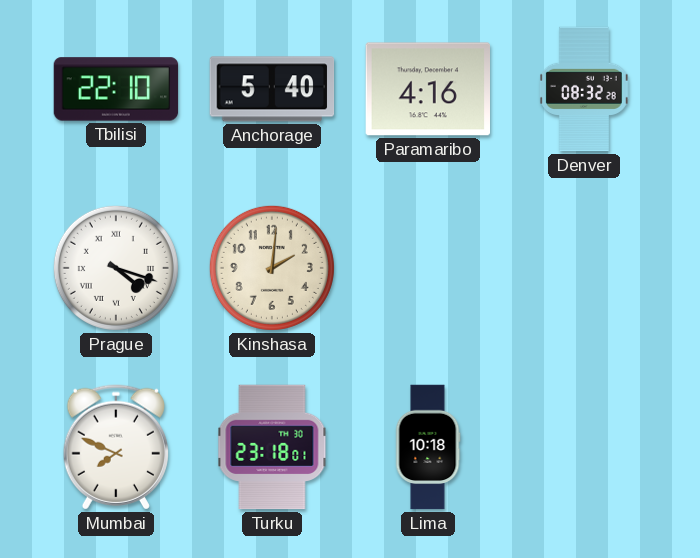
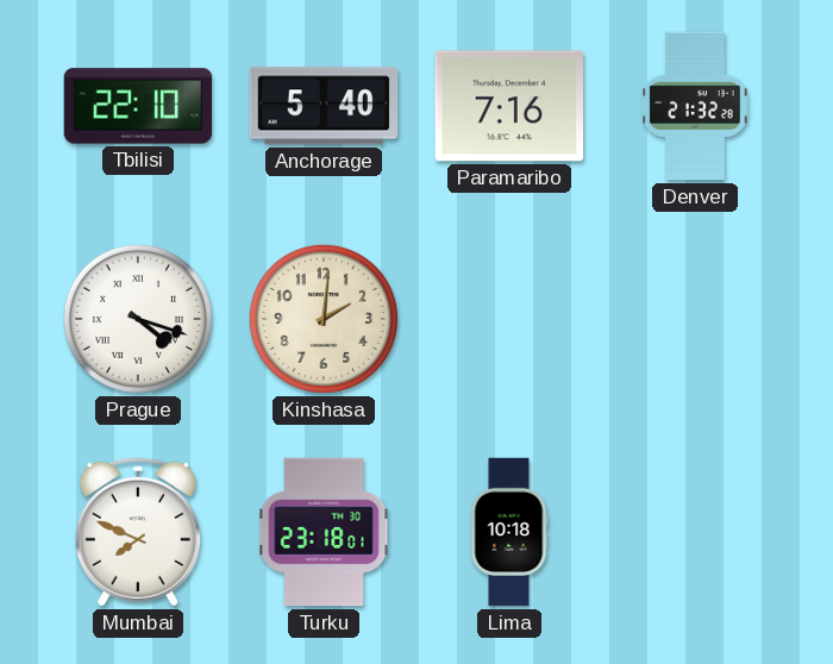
Paramaribo: 4:16 -> 7:16
Denver: 08:32 -> 21:32
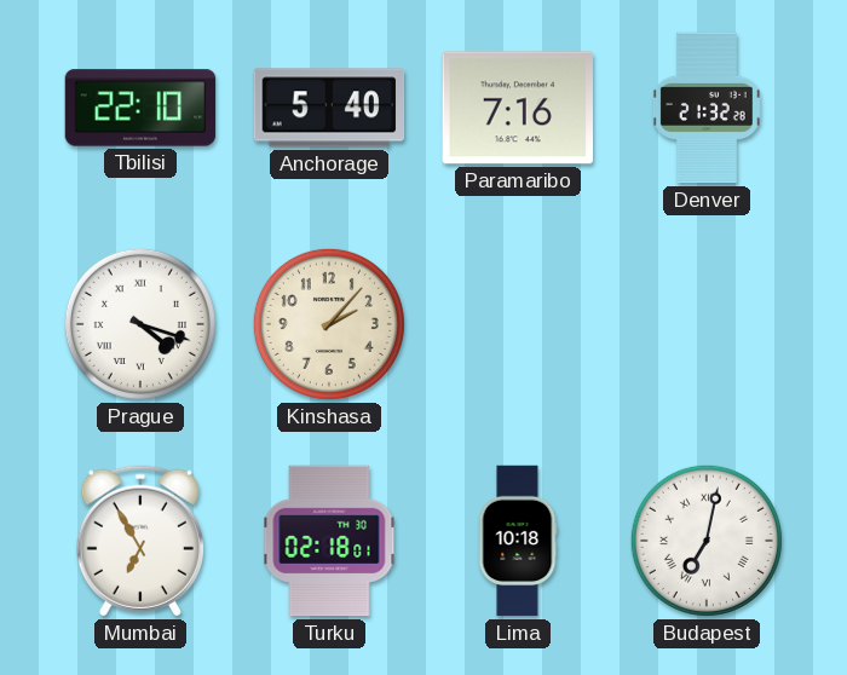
Kinshasa: 2:01 -> 2:07
Mumbai: 7:49 -> 6:55
Turku: 23:18 -> 02:18
Budapest: none -> 7:02
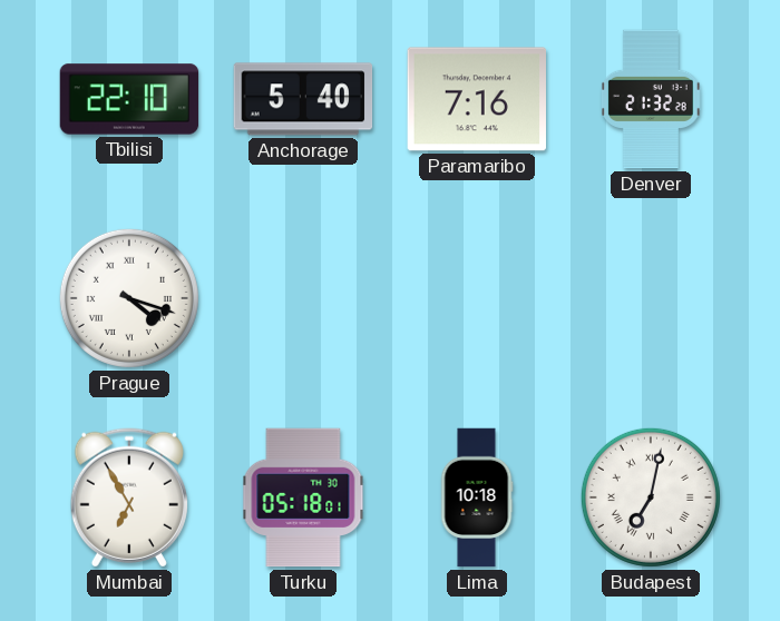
Kinshasa: 2:07 -> none
Turku: 02:18 -> 05:18
